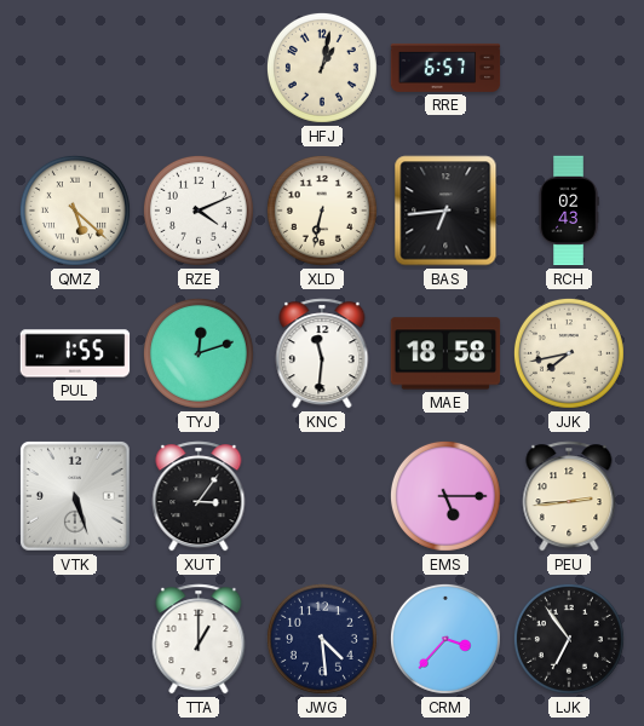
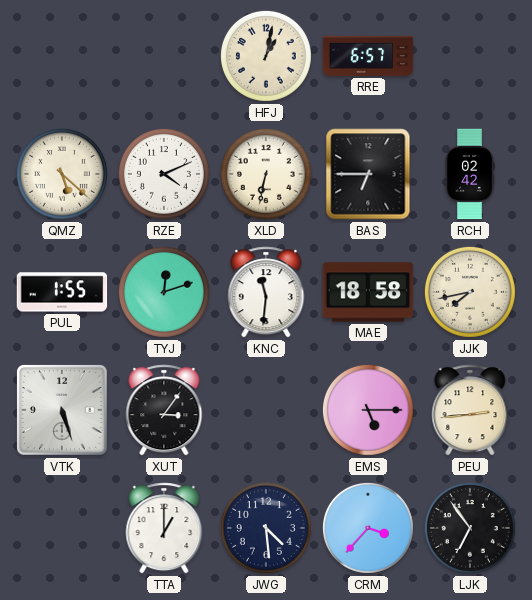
BAS: 6:44 -> 6:45
RCH: 02:43 -> 02:42
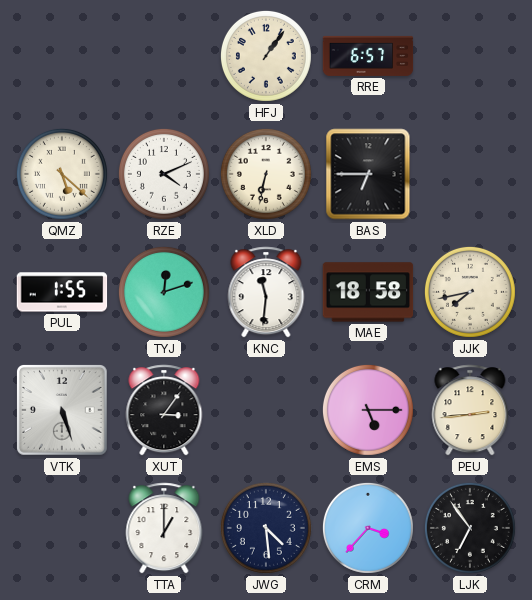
HFJ: 1:02 -> 1:06
RCH: 02:42 -> none
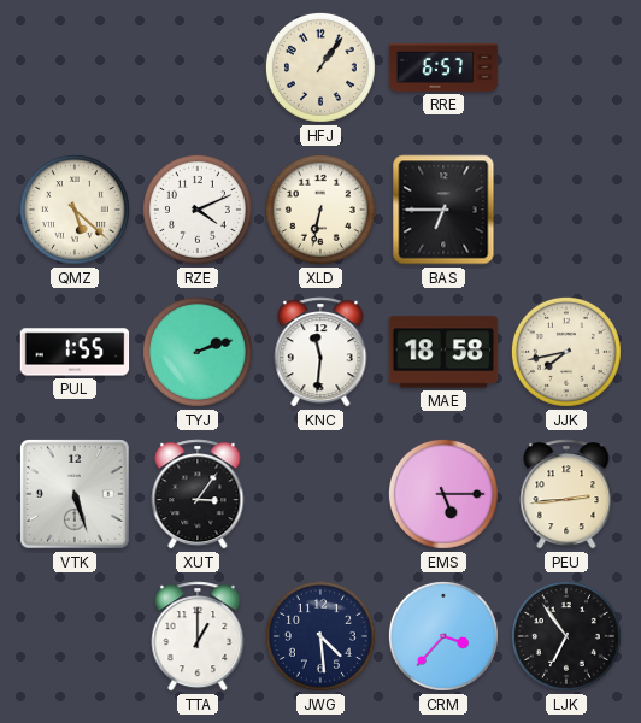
TYJ: 12:12 -> 2:12
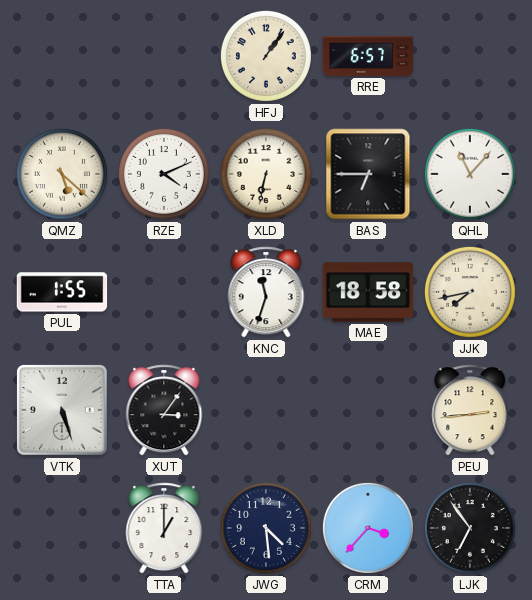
QHL: none -> 11:07
TYJ: 2:12 -> none
KNC: 11:31 -> 11:33
EMS: 5:15 -> none
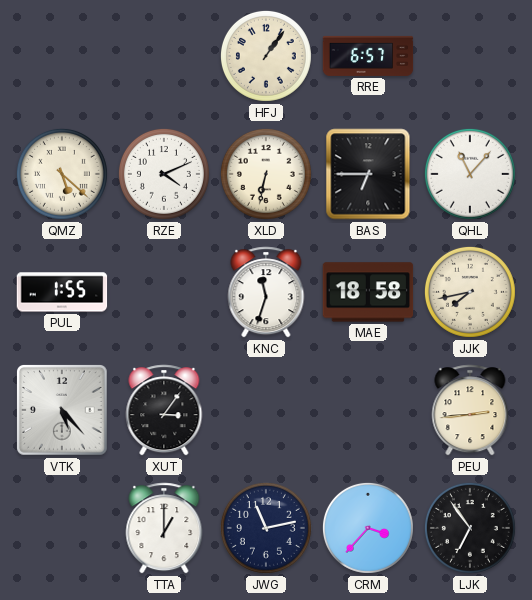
VTK: 5:27 -> 5:23
JWG: 4:29 -> 11:13
